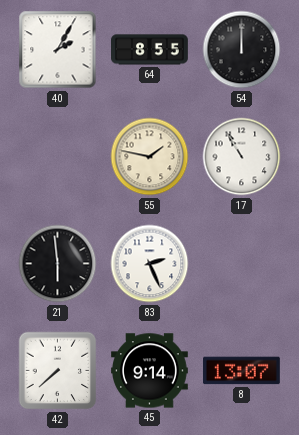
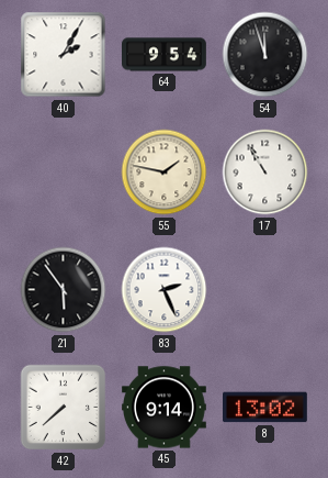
64: 8:55 -> 9:54
54: 12:00 -> 11:57
21: 5:59 -> 5:54
8: 13:07 -> 13:02
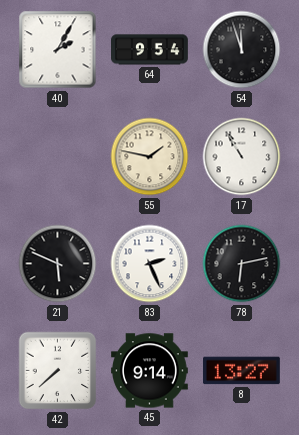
21: 5:54 -> 5:49
78: none -> 6:13
8: 13:02 -> 13:27
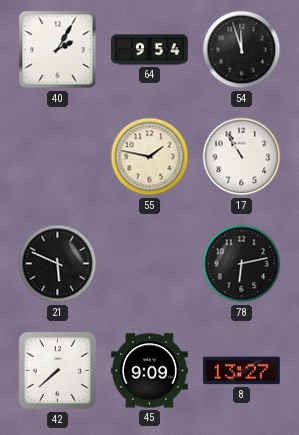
83: 2:26 -> none
45: 9:14 -> 9:09
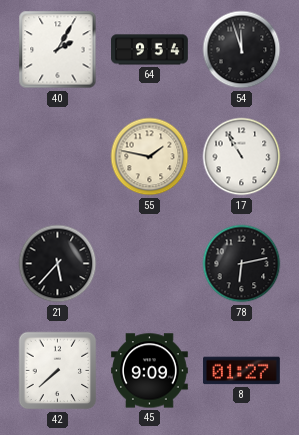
21: 5:49 -> 5:37
8: 13:27 -> 01:27
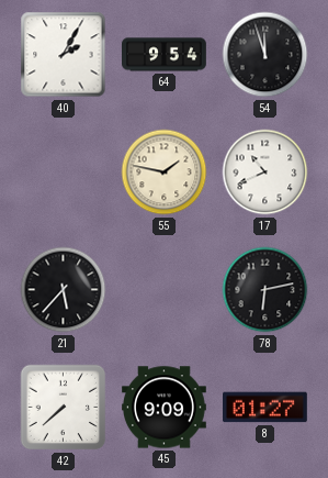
17: 10:55 -> 10:41
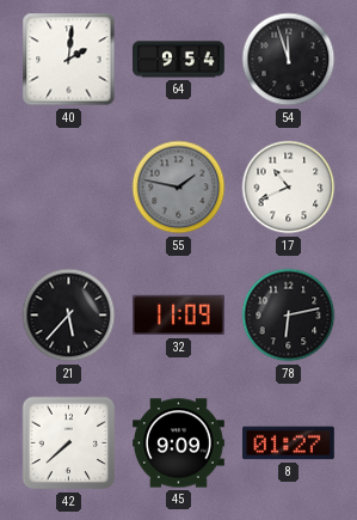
40: 2:05 -> 2:01
55 dial: cream -> grey
32: none -> 11:09
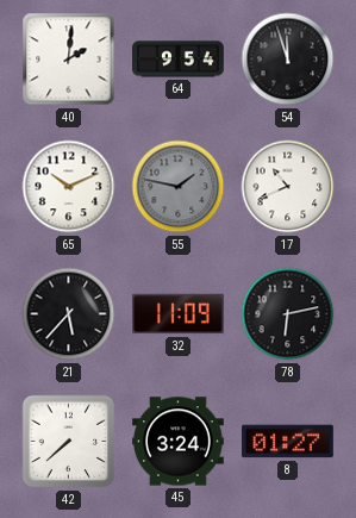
65: none -> 10:11
45: 9:09 -> 3:24
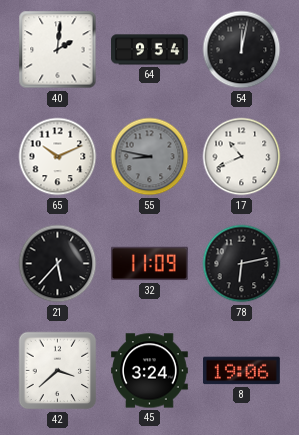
54: 11:57 -> 12:02
55: 1:47 -> 8:47
42: 7:38 -> 3:38
8: 01:27 -> 19:06
